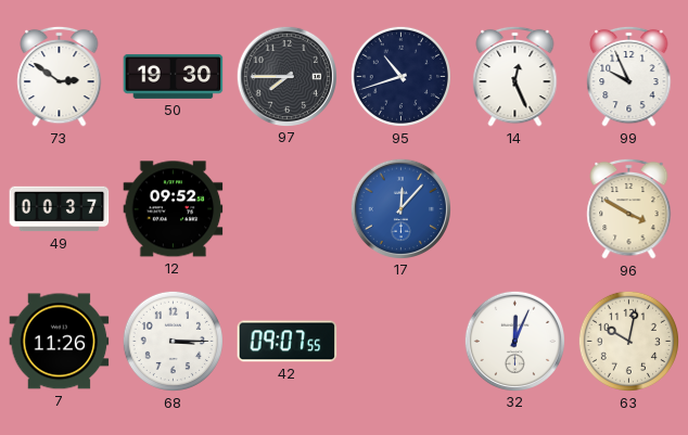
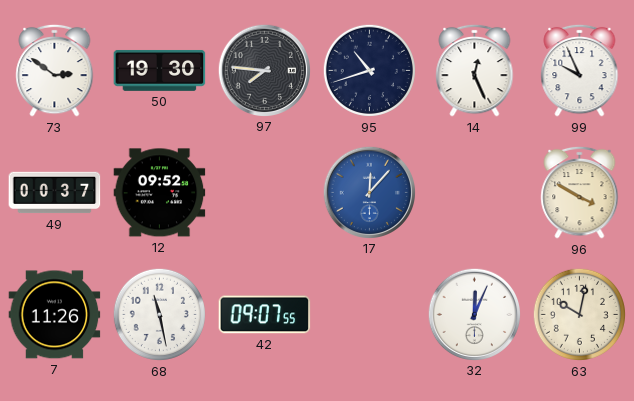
97: 7:45 -> 7:46
68: 3:15 -> 11:28
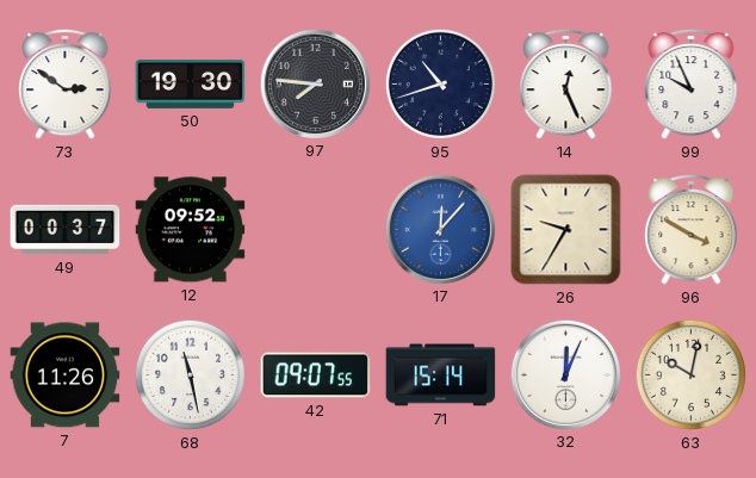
26: none -> 9:35
71: none -> 15:14
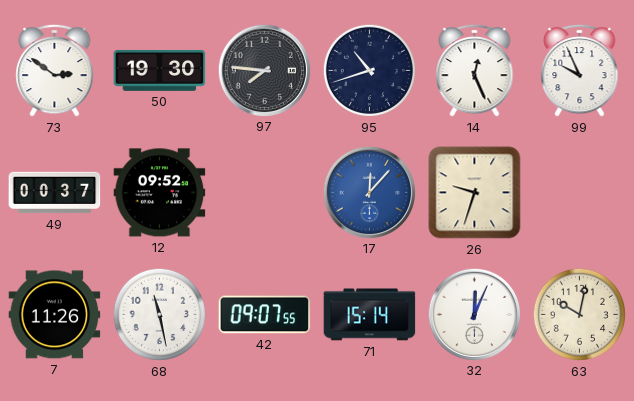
26: 9:35 -> 9:33
96: 3:50 -> none
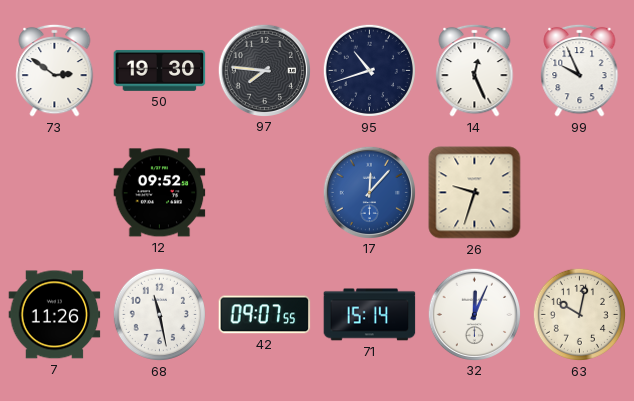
49: 00:37 -> none
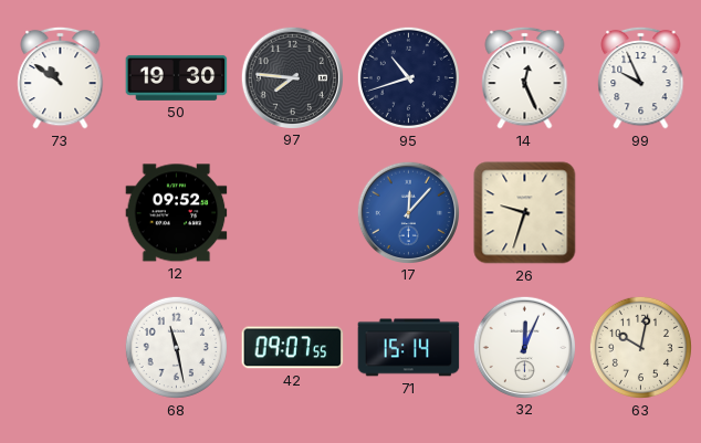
73: 2:51 -> 10:51
7: 11:26 -> none
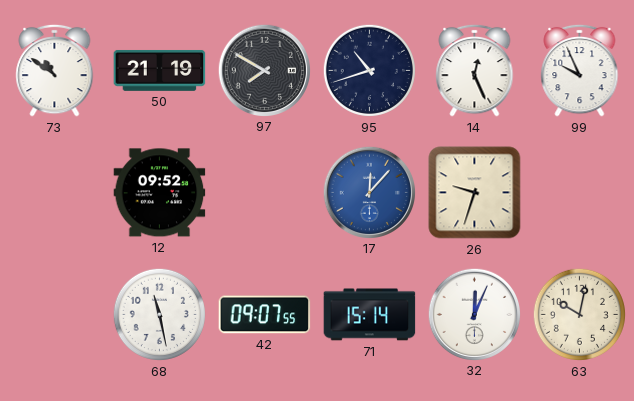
50: 19:30 -> 21:19
97: 7:46 -> 7:50
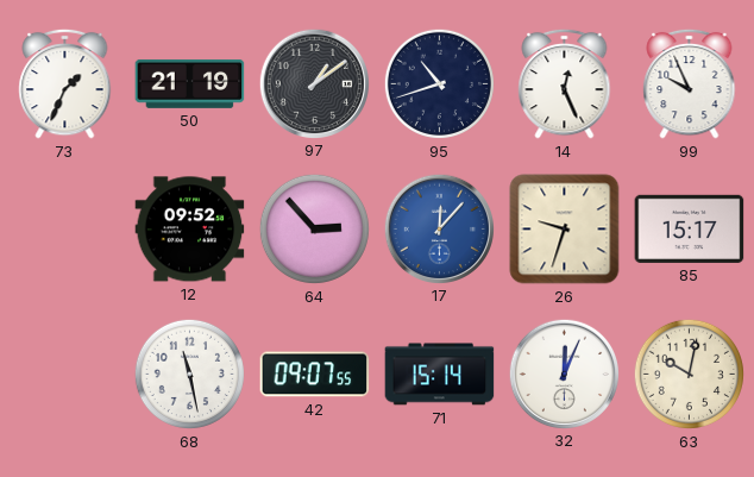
73: 10:51 -> 1:34
97: 7:50 -> 1:09
64: none -> 2:53
85: none -> 15:17
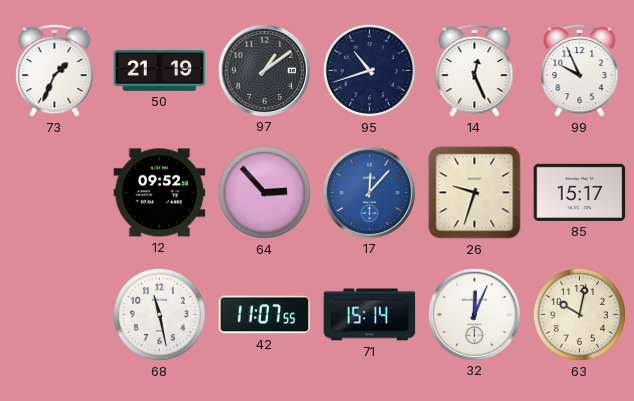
42: 09:07 -> 11:07
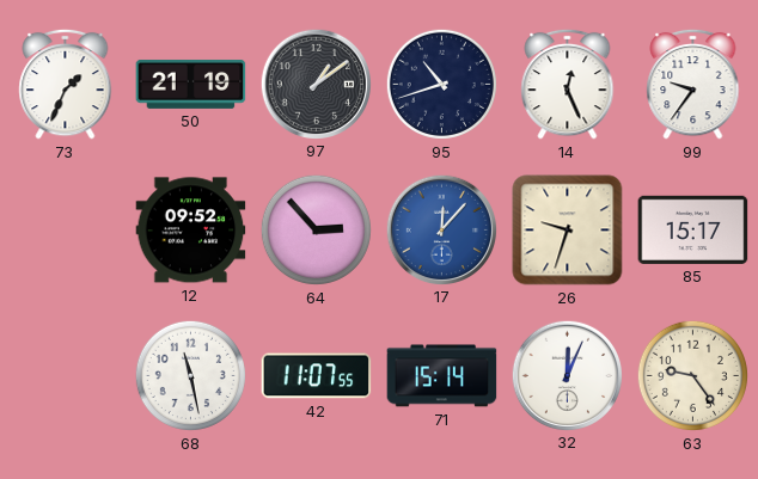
99: 9:56 -> 9:36
63: 10:02 -> 9:24
